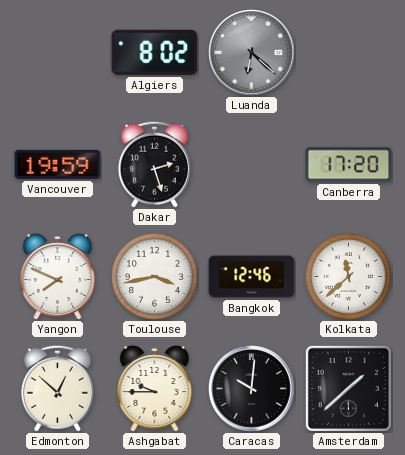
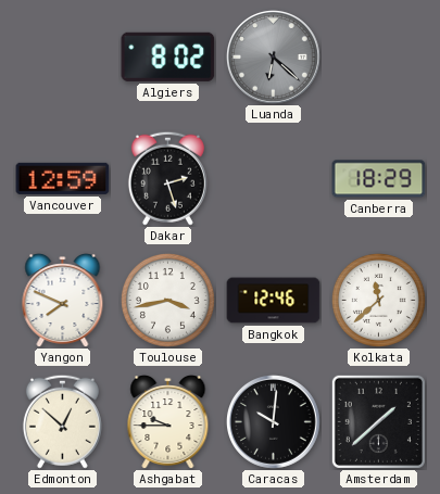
Vancouver: 19:59 -> 12:59
Canberra: 17:20 -> 18:29
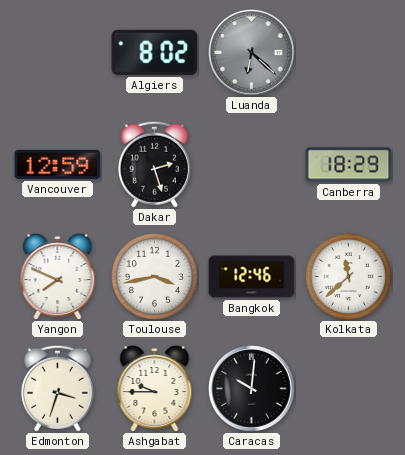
Edmonton: 12:52 -> 3:33
Amsterdam: 1:38 -> none
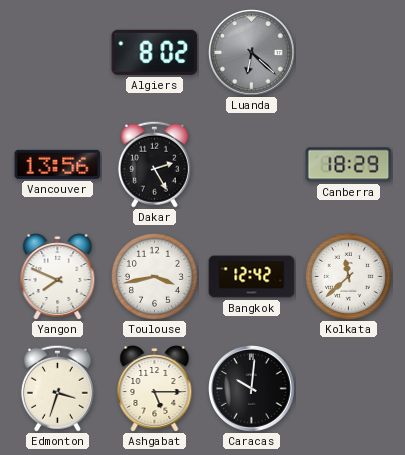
Vancouver: 12:59 -> 13:56
Dakar: 2:27 -> 2:25
Bangkok: 12:46 -> 12:42
Ashgabat: 9:45 -> 5:15
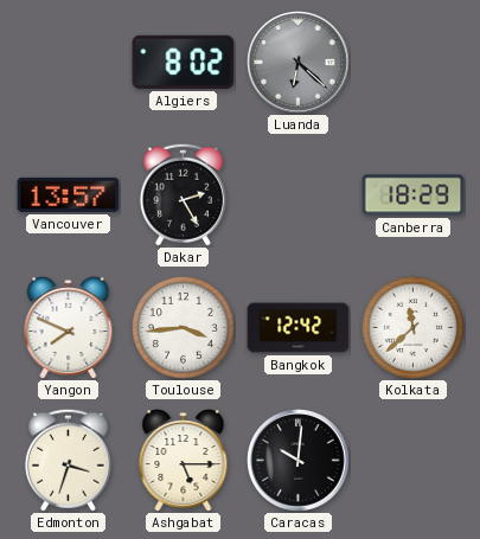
Vancouver: 13:56 -> 13:57
Toulouse: 3:43 -> 3:44
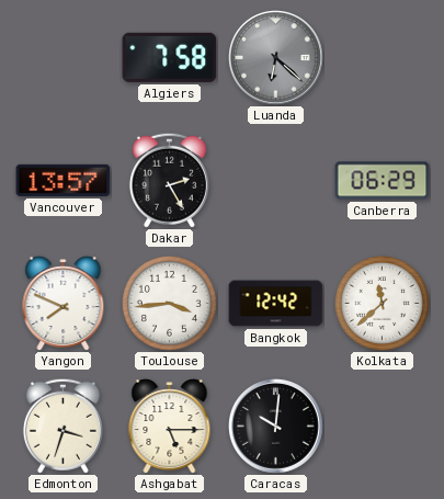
Algiers: 8:02 -> 7:58
Canberra: 18:29 -> 06:29
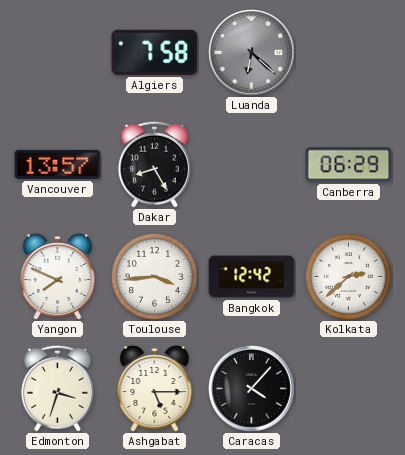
Dakar: 2:25 -> 8:25
Kolkata: 11:38 -> 2:38
Caracas: 10:01 -> 4:07
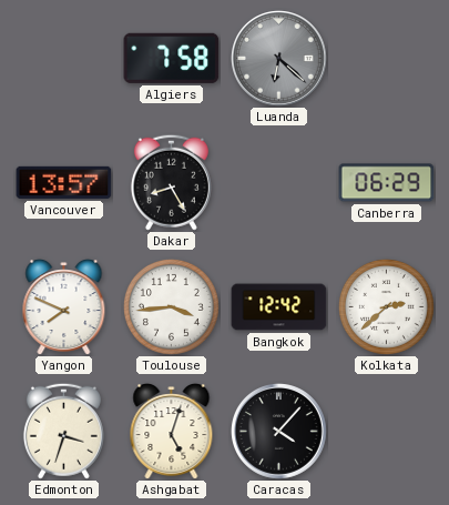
Ashgabat: 5:15 -> 5:03
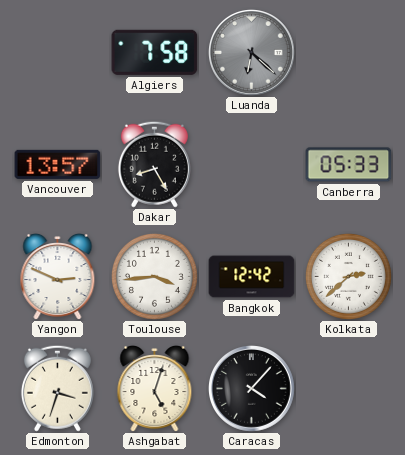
Canberra: 06:29 -> 05:33
Yangon: 7:49 -> 2:49
